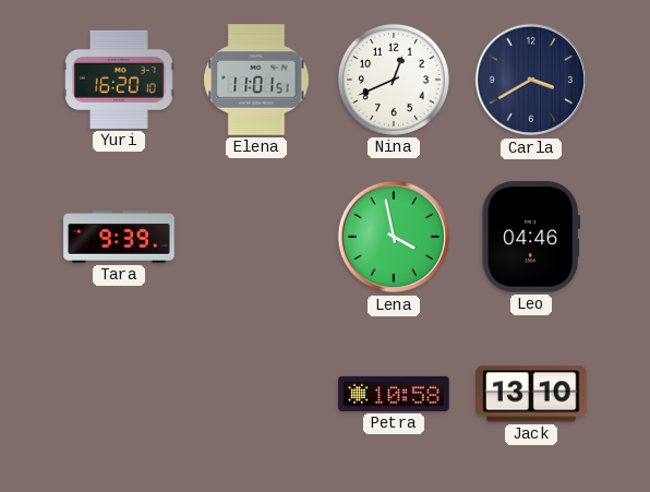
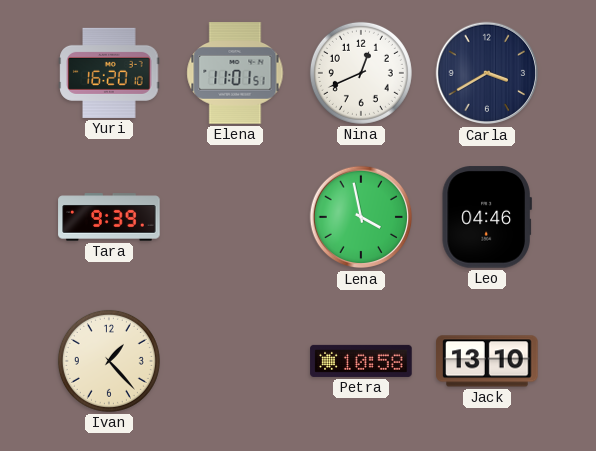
Ivan: none -> 1:23
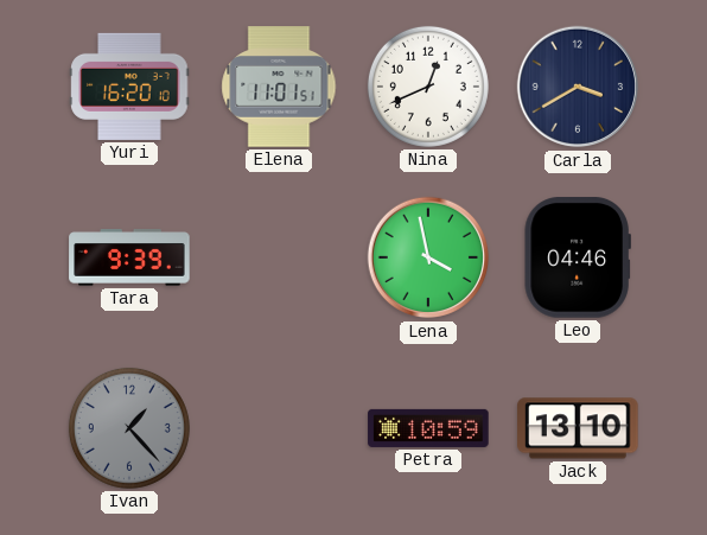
Ivan dial: cream -> grey
Petra: 10:58 -> 10:59
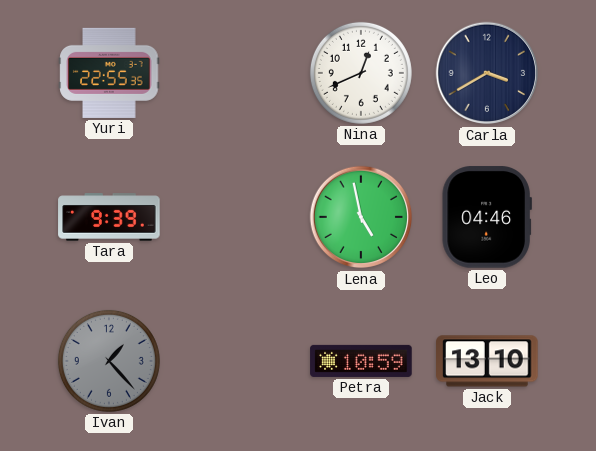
Yuri: 16:20 -> 22:55
Elena: 11:01 -> none
Lena: 3:58 -> 4:58
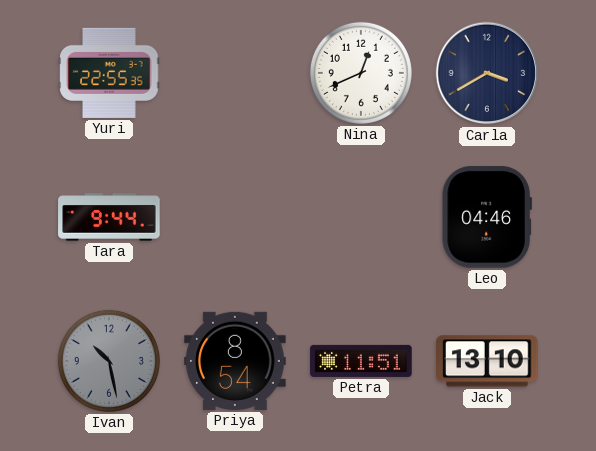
Tara: 9:39 -> 9:44
Lena: 4:58 -> none
Ivan: 1:23 -> 10:28
Priya: none -> 8:54
Petra: 10:59 -> 11:51
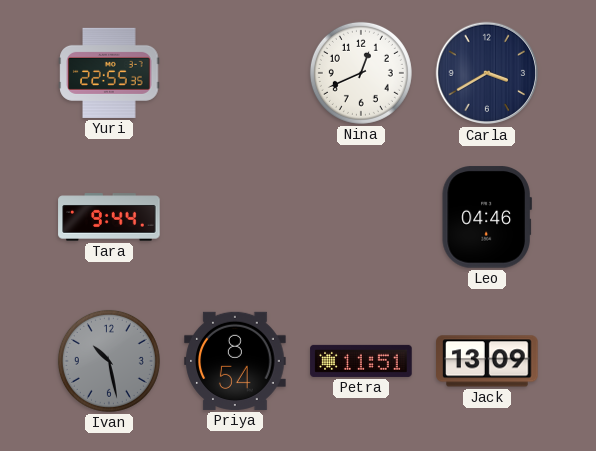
Jack: 13:10 -> 13:09
